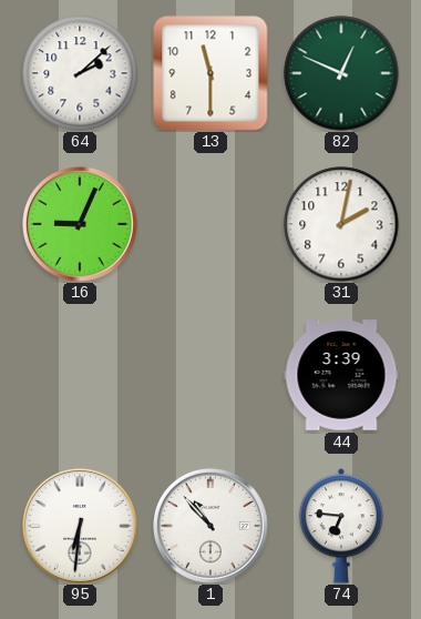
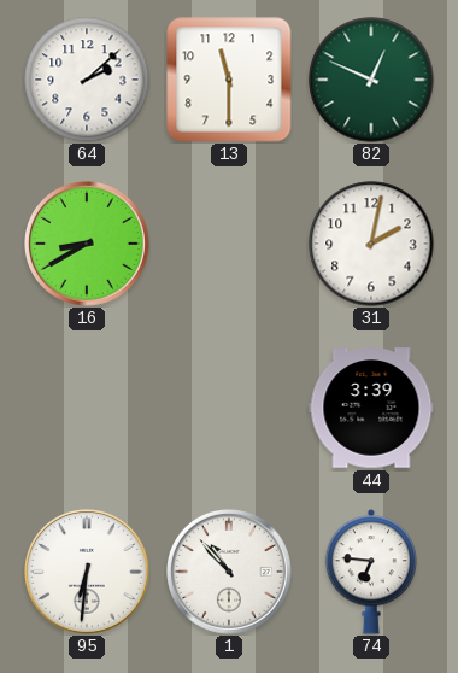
16: 9:04 -> 8:40
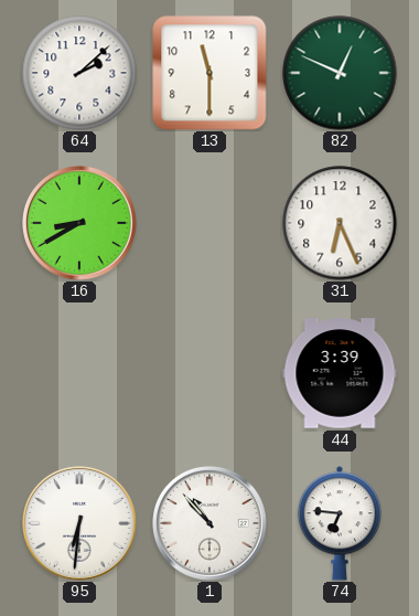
31: 2:02 -> 6:26
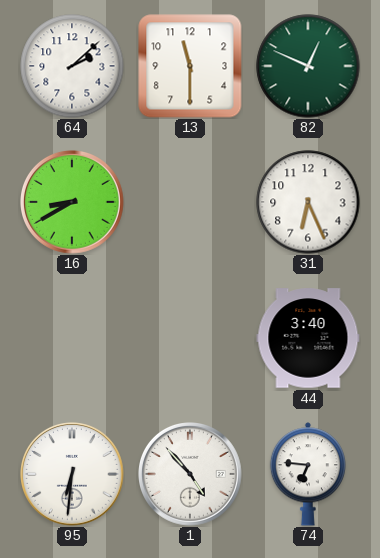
44: 3:39 -> 3:40
1: 10:53 -> 4:53
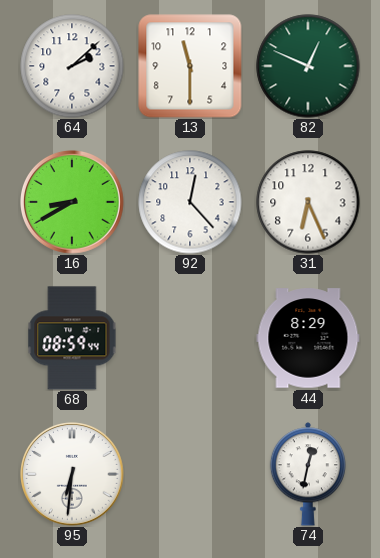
92: none -> 12:23
68: none -> 08:59
44: 3:40 -> 8:29
1: 4:53 -> none
74: 6:46 -> 12:32
